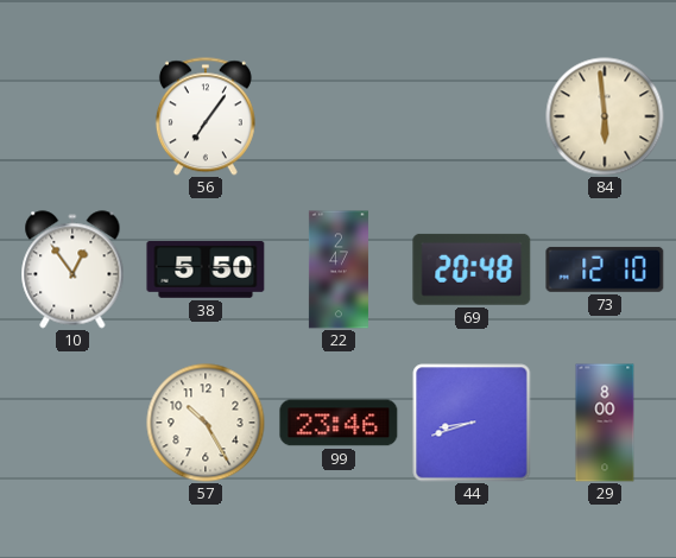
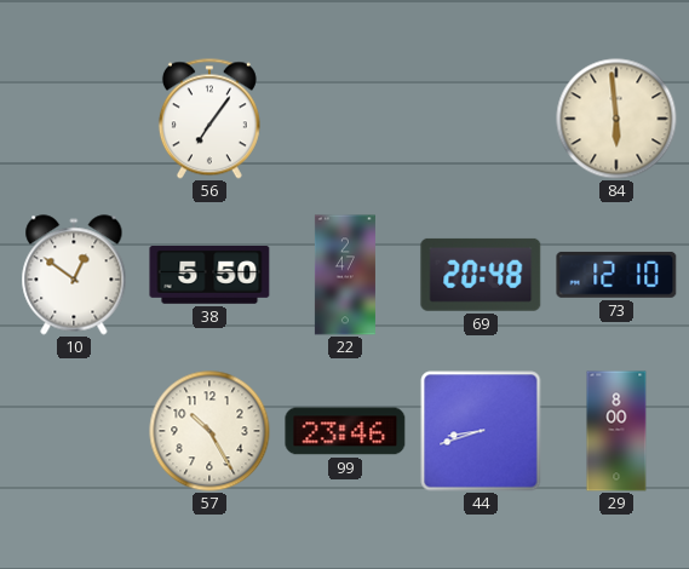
10: 12:54 -> 12:51
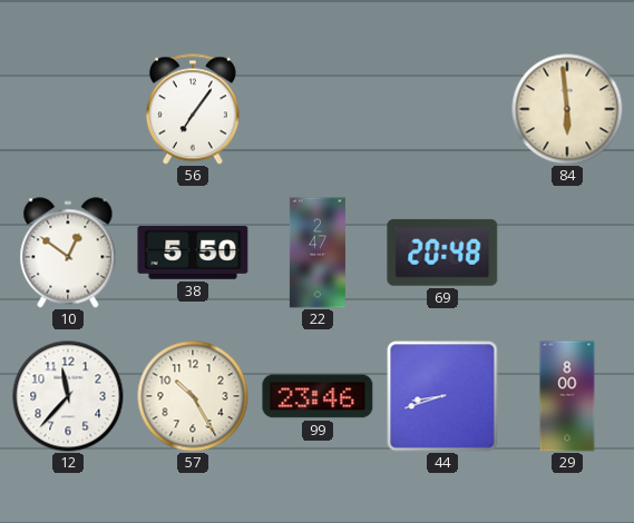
73: 12:10 -> none
12: none -> 11:37
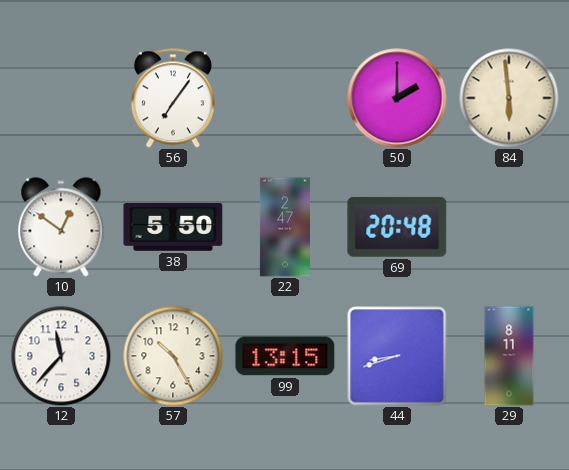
50: none -> 2:00
99: 23:46 -> 13:15
29: 8:00 -> 8:11
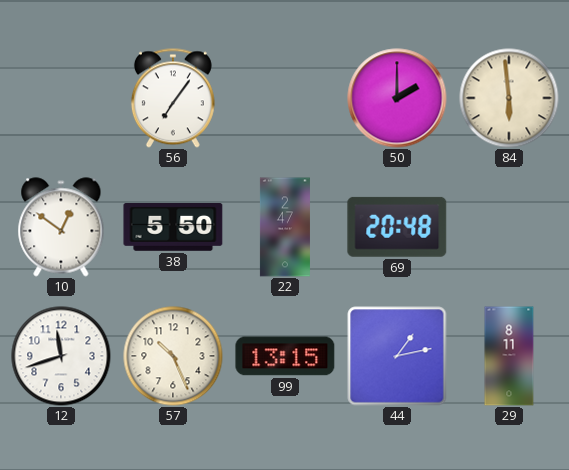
12: 11:37 -> 11:42
57: 10:25 -> 10:26
44: 8:42 -> 1:13
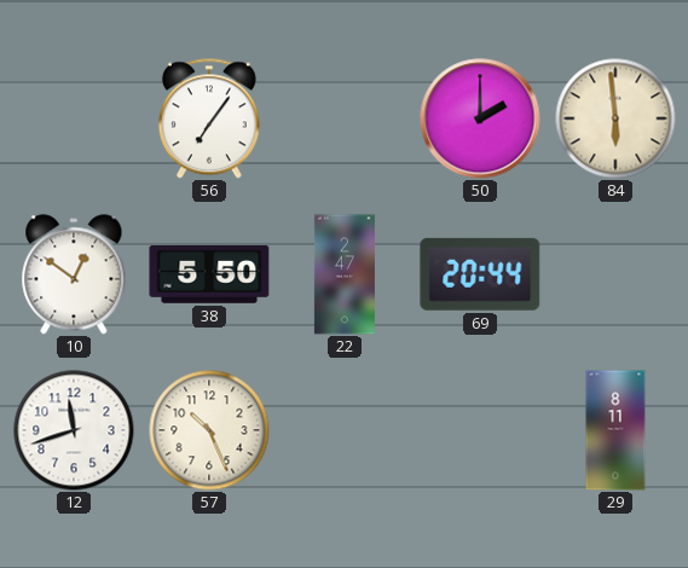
69: 20:48 -> 20:44
99: 13:15 -> none
44: 1:13 -> none
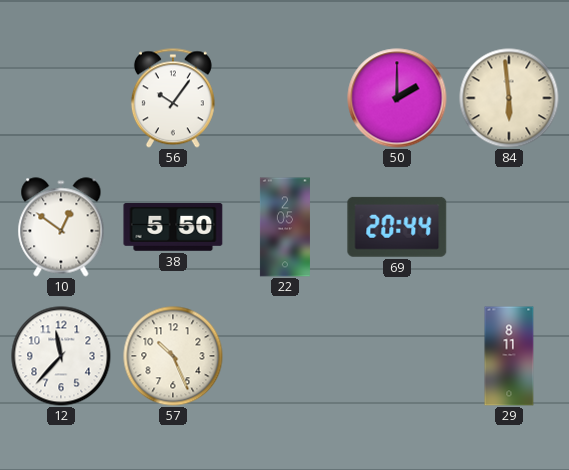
56: 7:06 -> 10:06
22: 2:47 -> 2:05
12: 11:42 -> 11:37
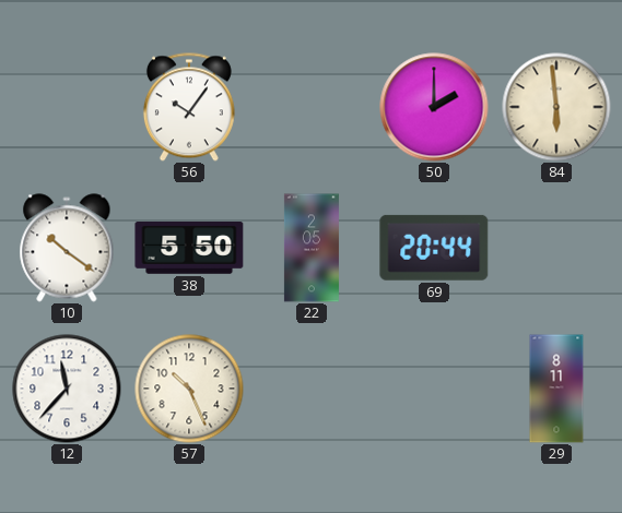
10: 12:51 -> 10:21
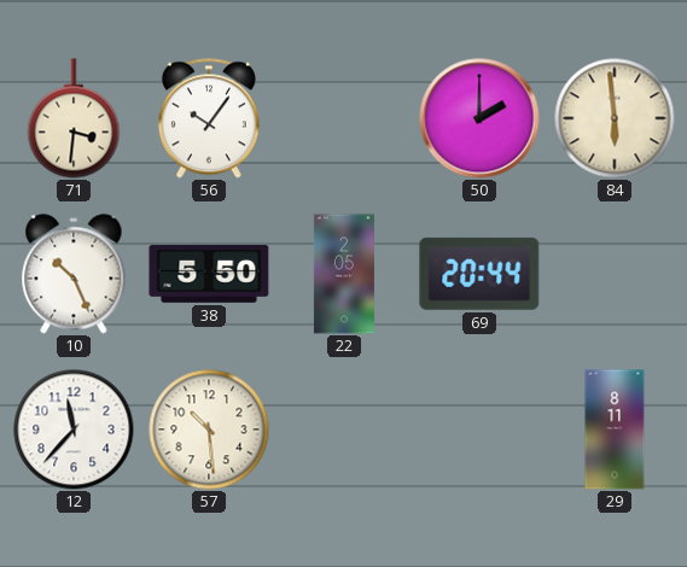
71: none -> 3:31
10: 10:21 -> 10:26
57: 10:26 -> 10:29
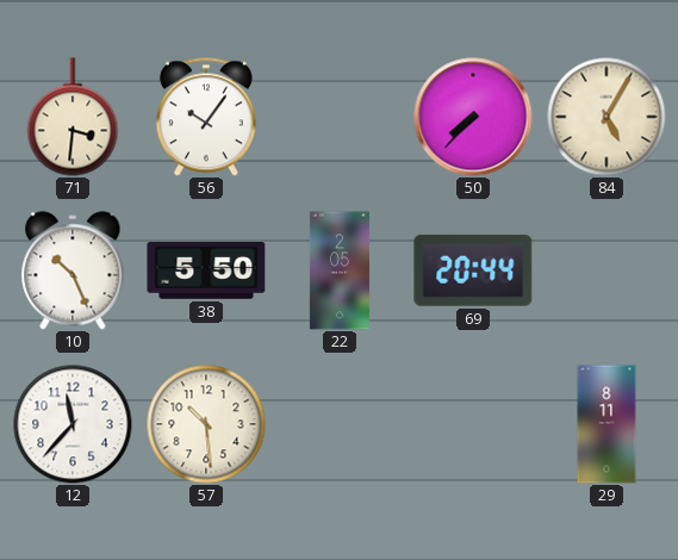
50: 2:00 -> 7:37
84: 5:59 -> 5:05
